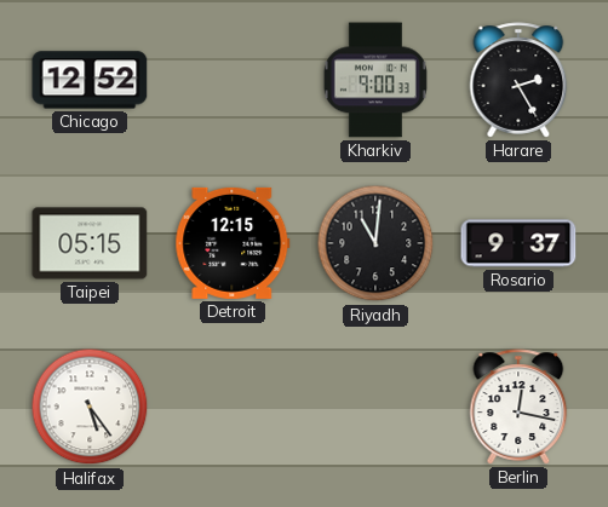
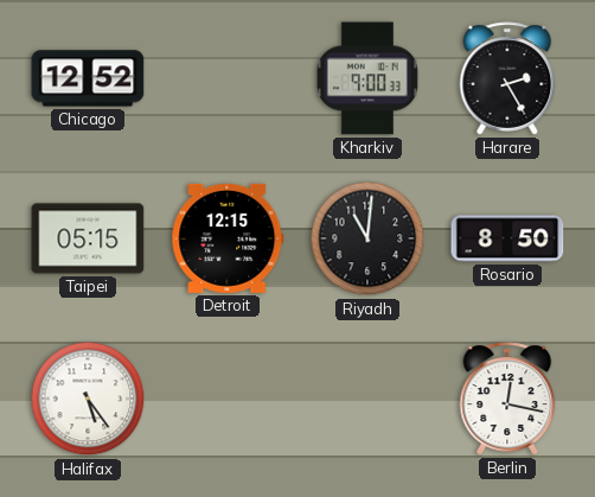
Rosario: 9:37 -> 8:50
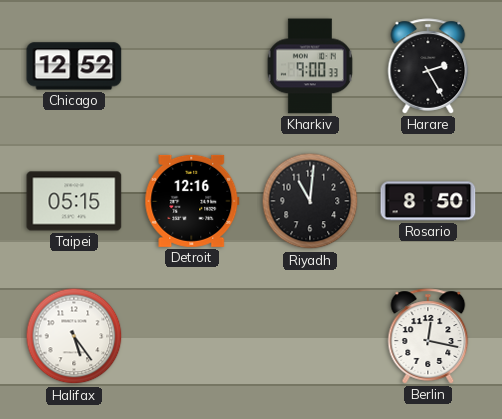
Detroit: 12:15 -> 12:16
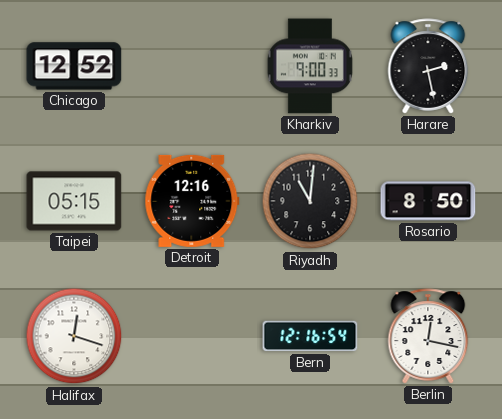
Harare: 2:25 -> 2:28
Halifax: 5:24 -> 12:18
Bern: none -> 12:16
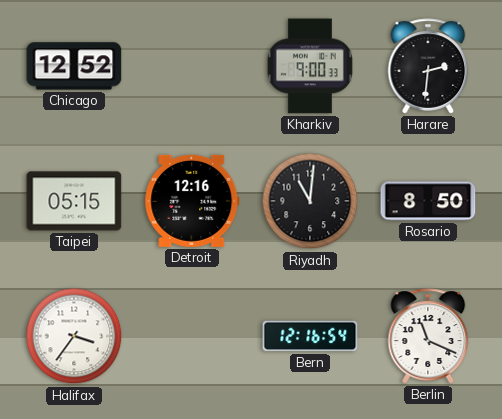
Harare: 2:28 -> 2:31
Halifax: 12:18 -> 3:36
Berlin: 12:17 -> 11:19
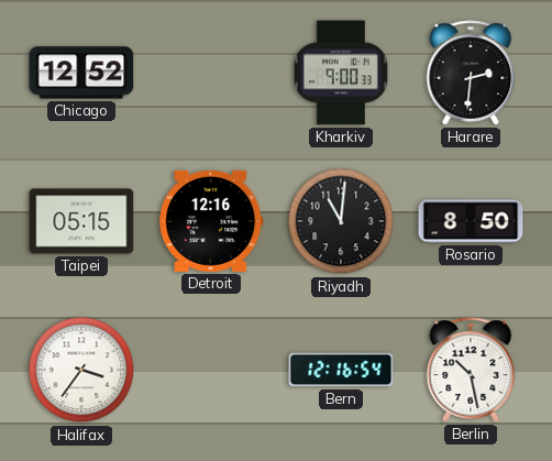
Berlin: 11:19 -> 10:28
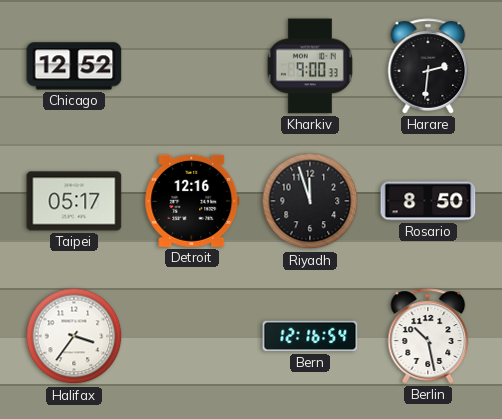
Taipei: 05:15 -> 05:17
Riyadh: 11:01 -> 11:57
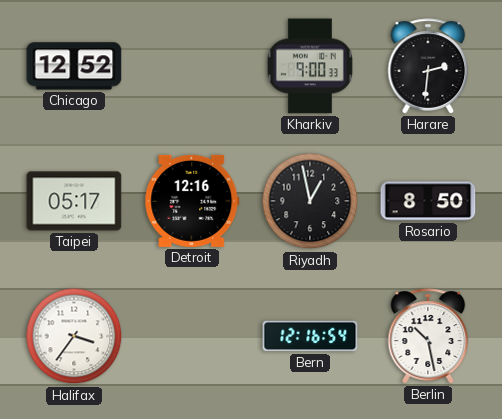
Riyadh: 11:57 -> 12:58
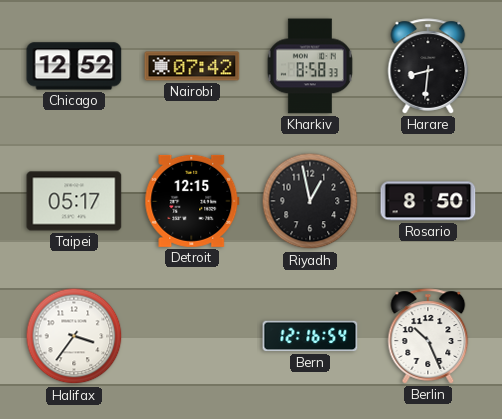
Nairobi: none -> 07:42
Kharkiv: 9:00 -> 8:58
Harare: 2:31 -> 8:31
Detroit: 12:16 -> 12:15
Berlin: 10:28 -> 10:26
